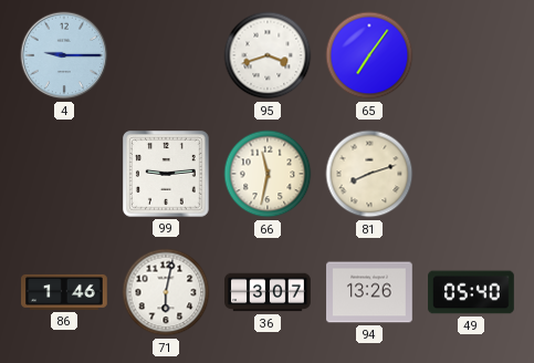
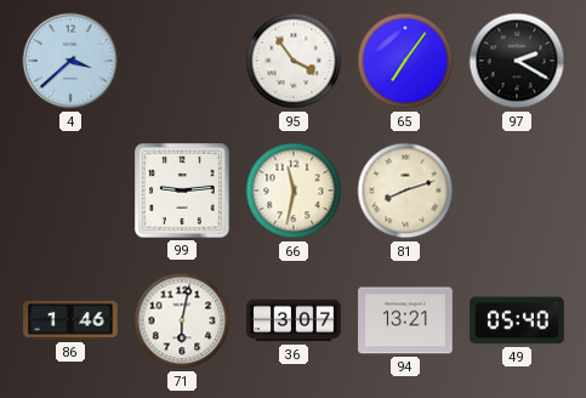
4: 9:15 -> 3:38
95: 3:42 -> 3:54
97: none -> 2:20
94: 13:26 -> 13:21
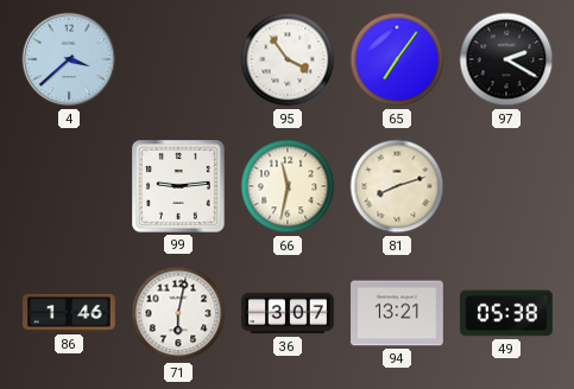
49: 05:40 -> 05:38
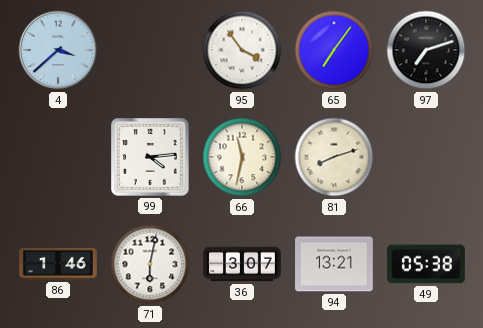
97: 2:20 -> 7:12
99: 9:14 -> 4:14
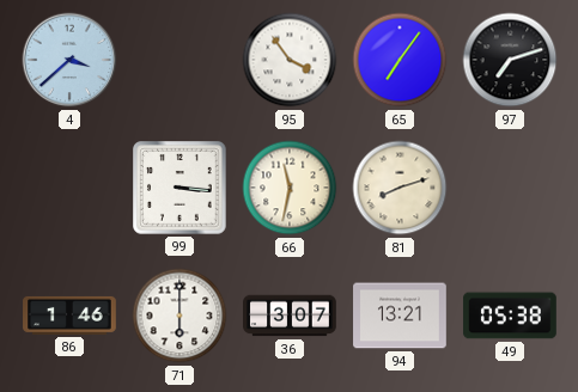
99: 4:14 -> 3:16
71: 6:02 -> 6:00
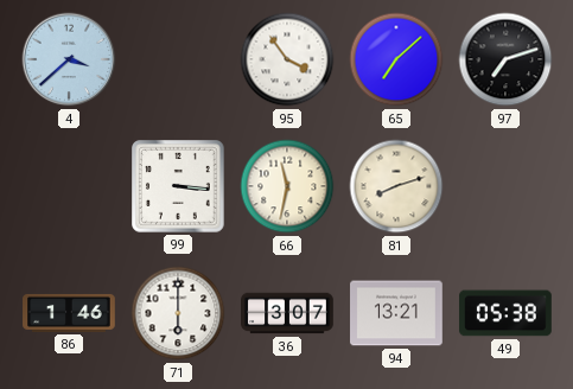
65: 7:06 -> 7:08
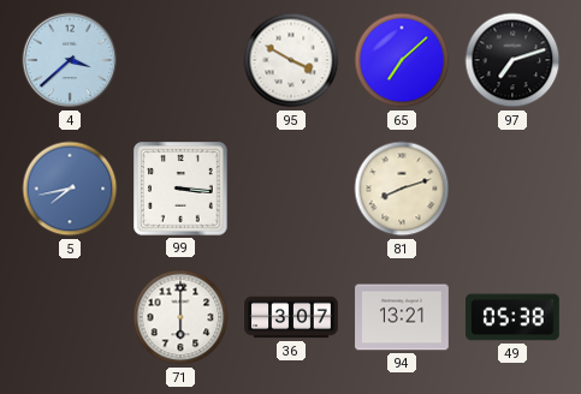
95: 3:54 -> 3:50
5: none -> 7:43
66: 11:32 -> none
86: 1:46 -> none
